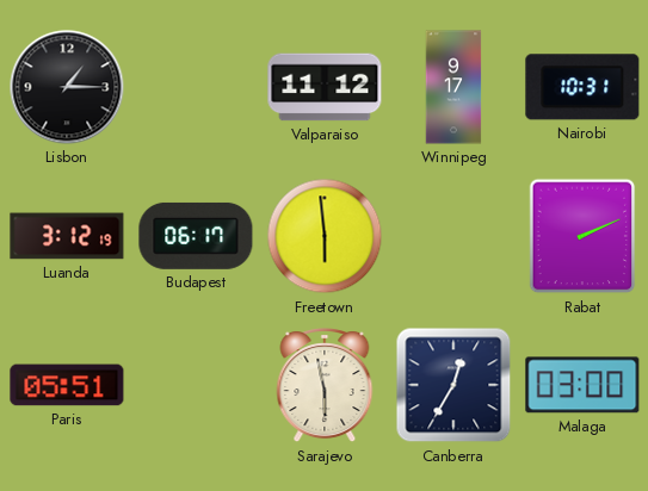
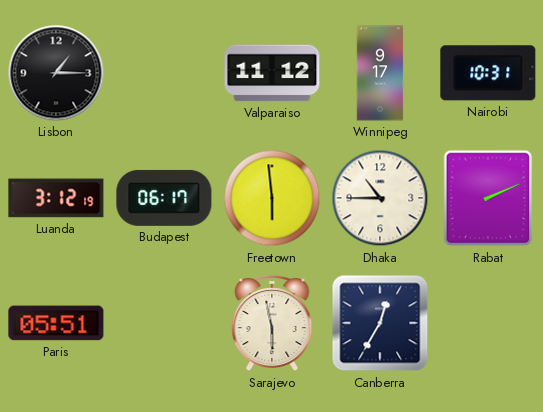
Dhaka: none -> 10:45
Malaga: 03:00 -> none
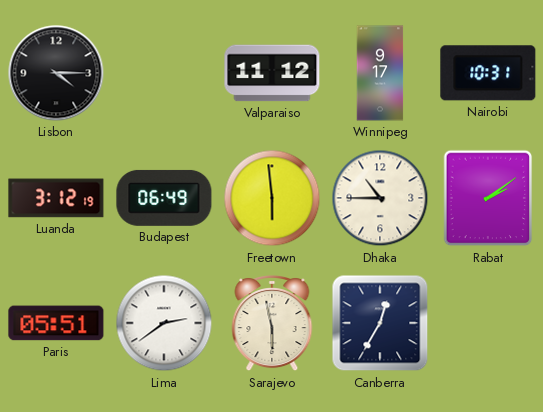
Lisbon: 1:15 -> 4:15
Budapest: 06:17 -> 06:49
Rabat: 2:11 -> 2:09
Lima: none -> 2:39
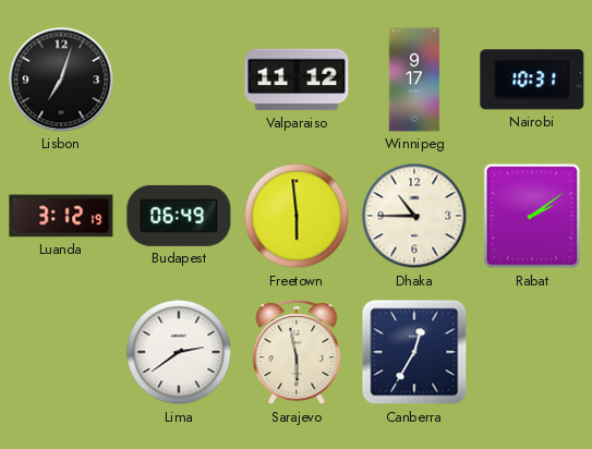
Lisbon: 4:15 -> 7:03
Paris: 05:51 -> none
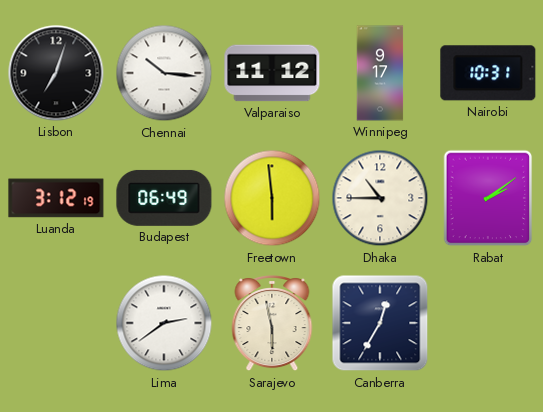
Chennai: none -> 10:16
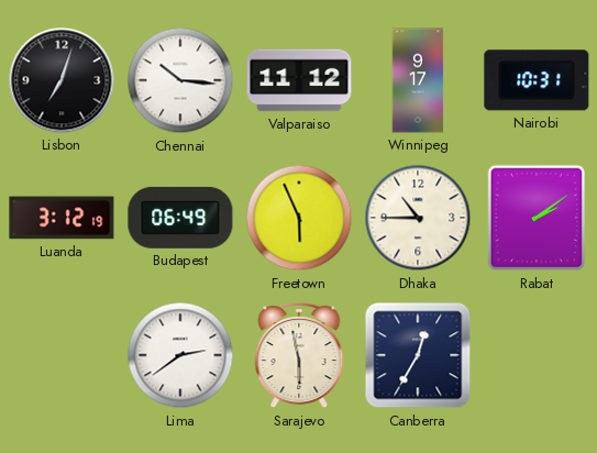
Freetown: 5:59 -> 5:56
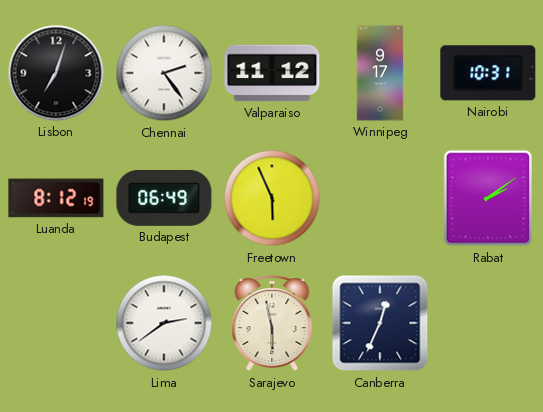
Chennai: 10:16 -> 2:24
Luanda: 3:12 -> 8:12
Dhaka: 10:45 -> none
Canberra: 12:35 -> 12:34
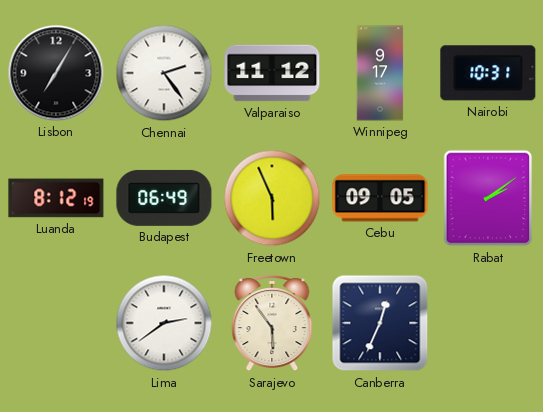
Lisbon: 7:03 -> 7:05
Cebu: none -> 09:05
Sarajevo: 5:58 -> 5:54
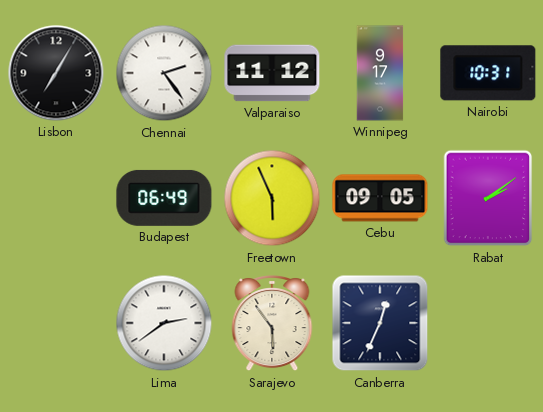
Luanda: 8:12 -> none
